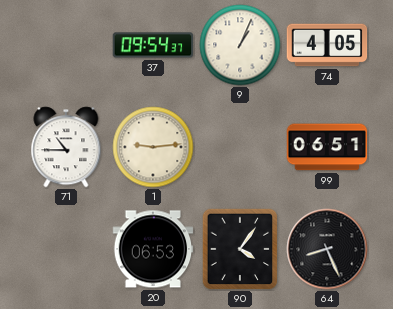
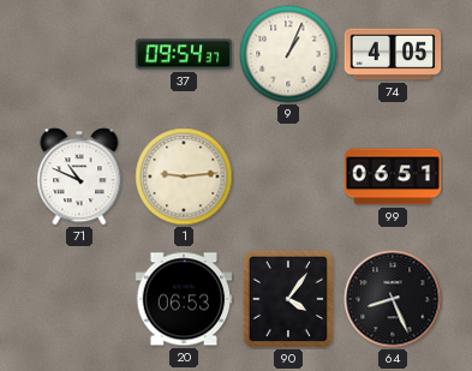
71: 10:45 -> 10:49
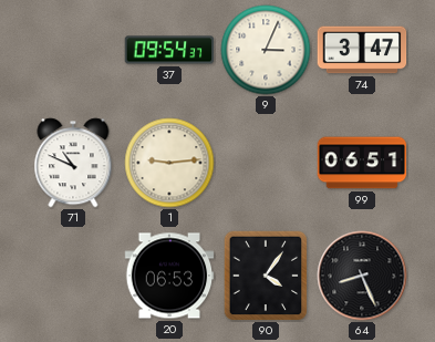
9: 1:04 -> 3:04
74: 4:05 -> 3:47
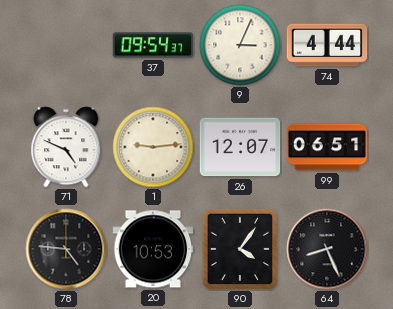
74: 3:47 -> 4:44
71: 10:49 -> 4:49
26: none -> 12:07
78: none -> 4:46
20: 06:53 -> 10:53
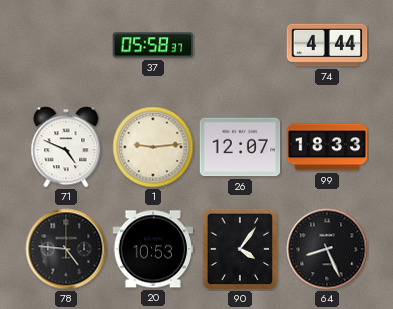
37: 09:54 -> 05:58
9: 3:04 -> none
99: 06:51 -> 18:33
